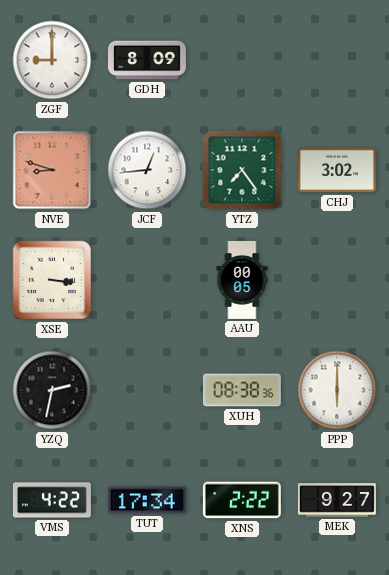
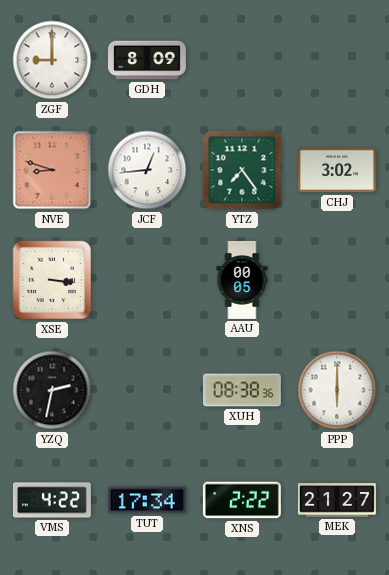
MEK: 9:27 -> 21:27
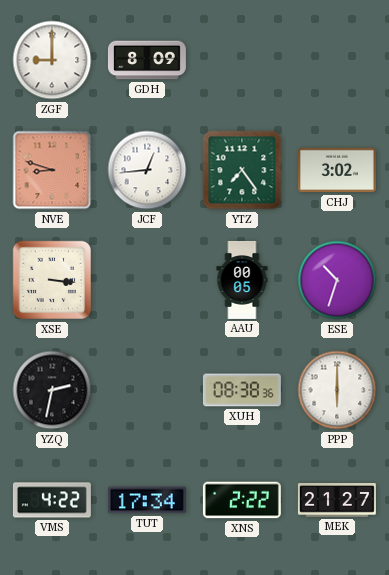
ESE: none -> 10:33
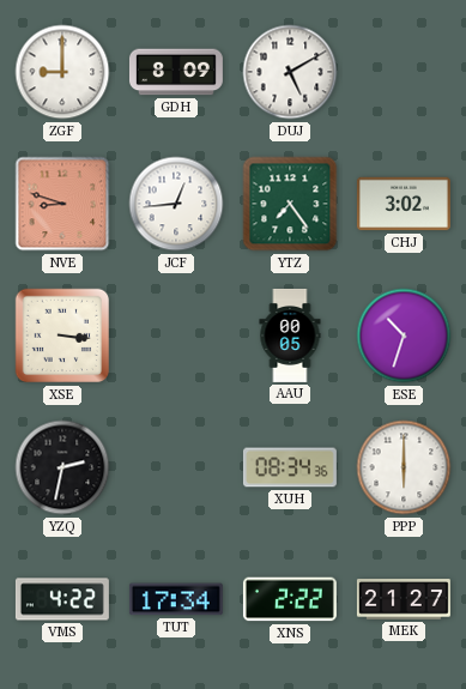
DUJ: none -> 5:10
XUH: 08:38 -> 08:34
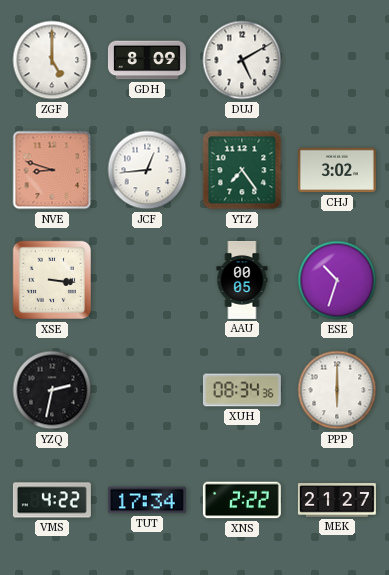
ZGF: 9:00 -> 5:00
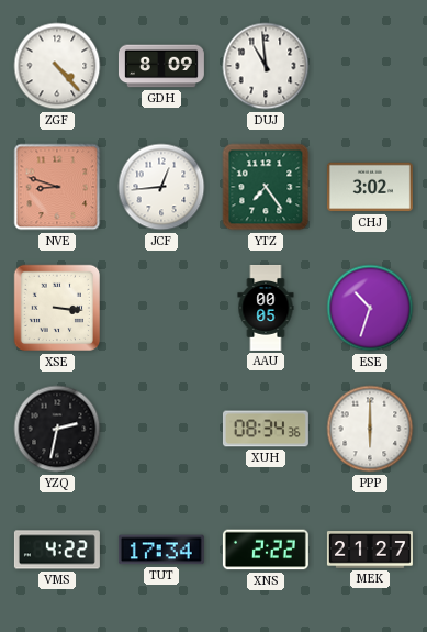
ZGF: 5:00 -> 4:23
DUJ: 5:10 -> 10:59
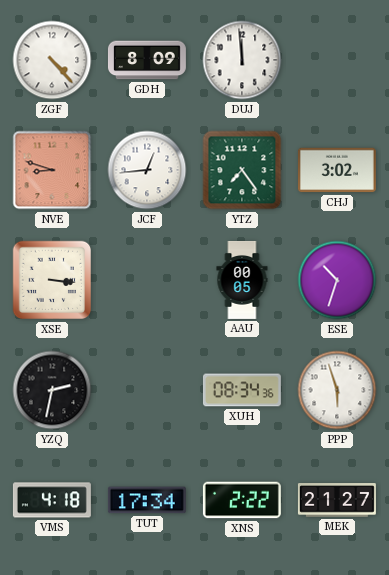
DUJ: 10:59 -> 11:59
PPP: 6:00 -> 5:57
VMS: 4:22 -> 4:18
